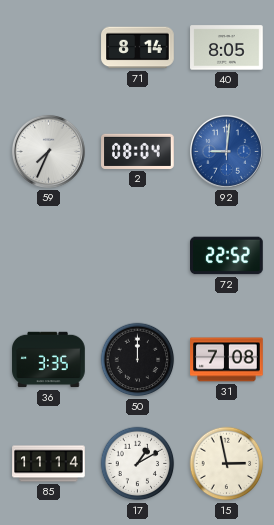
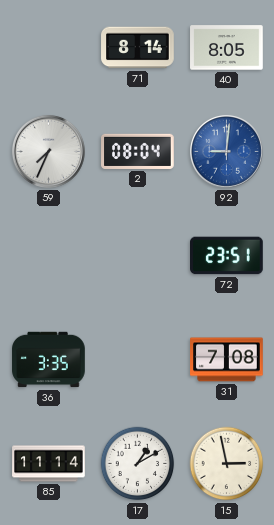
72: 22:52 -> 23:51
50: 12:00 -> none
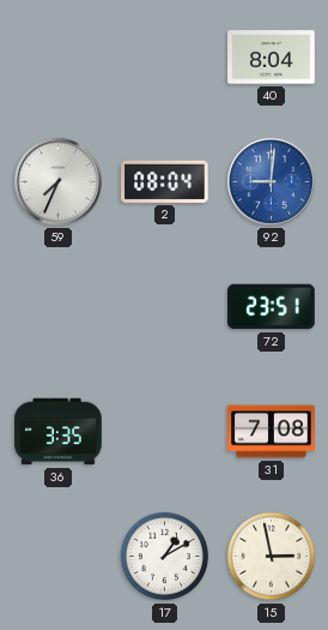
71: 8:14 -> none
40: 8:05 -> 8:04
85: 11:14 -> none
